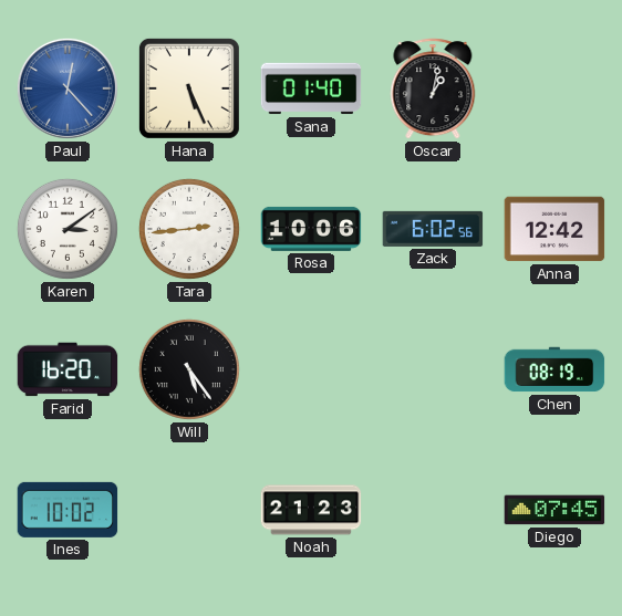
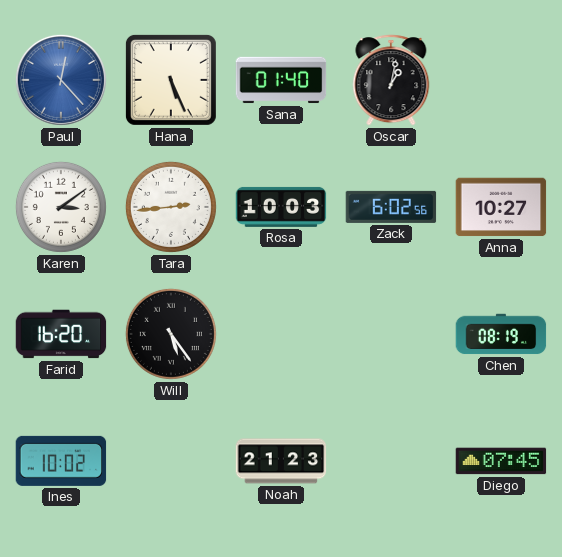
Rosa: 10:06 -> 10:03
Anna: 12:42 -> 10:27
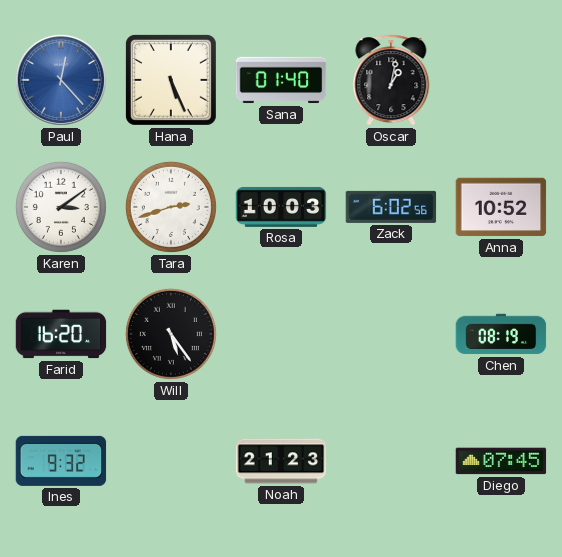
Tara: 2:44 -> 2:42
Anna: 10:27 -> 10:52
Ines: 10:02 -> 9:32
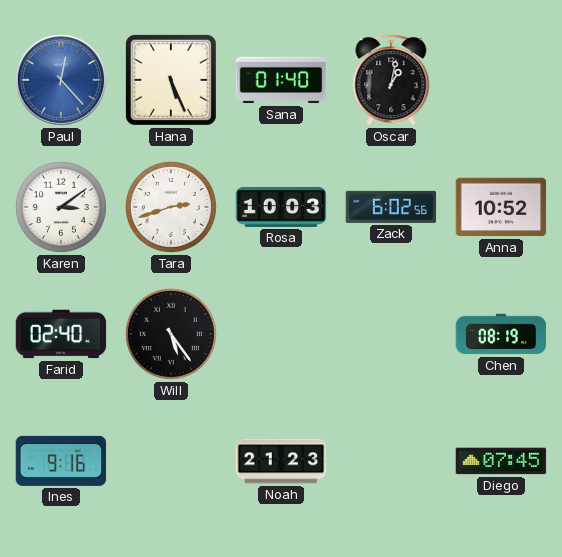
Farid: 16:20 -> 02:40
Ines: 9:32 -> 9:16
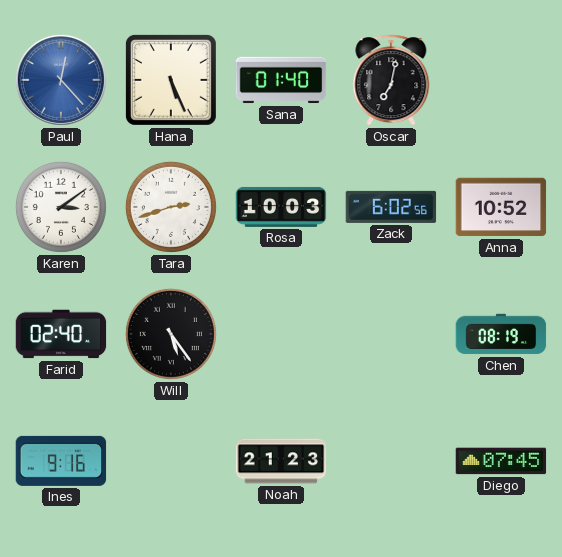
Oscar: 1:02 -> 7:02
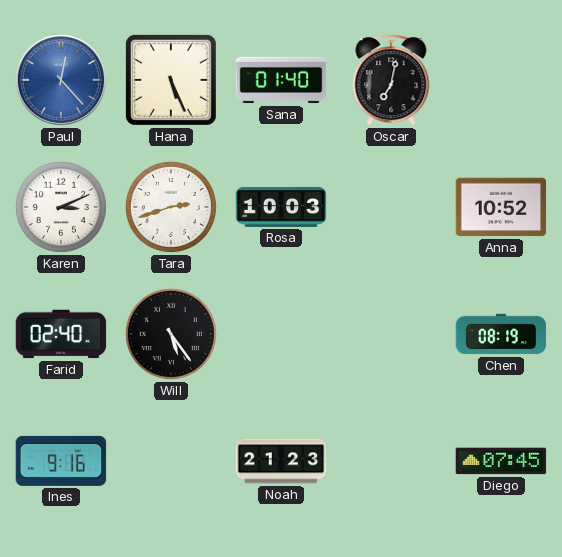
Karen: 3:09 -> 3:11
Zack: 6:02 -> none
